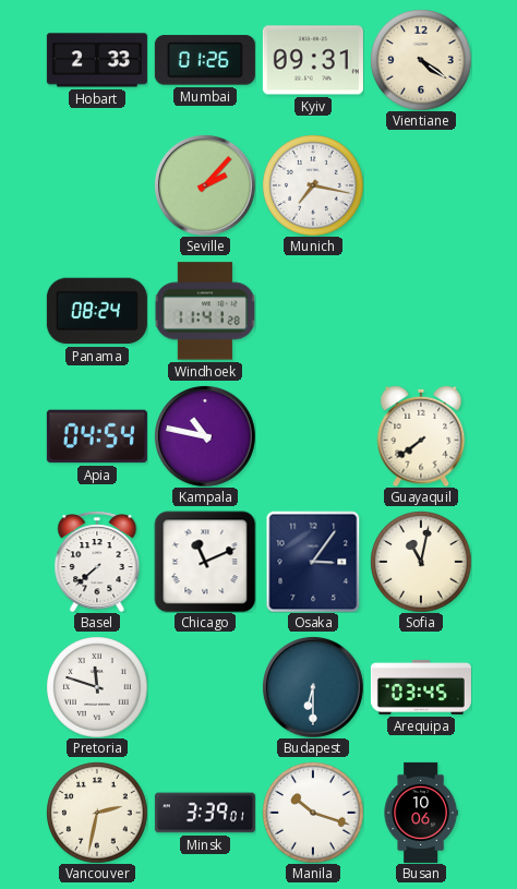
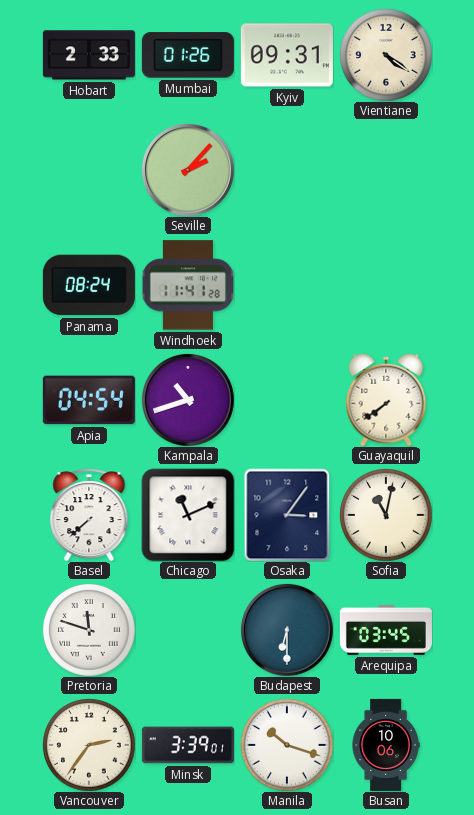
Munich: 7:17 -> none
Kampala: 10:47 -> 10:42
Vancouver: 2:32 -> 2:36
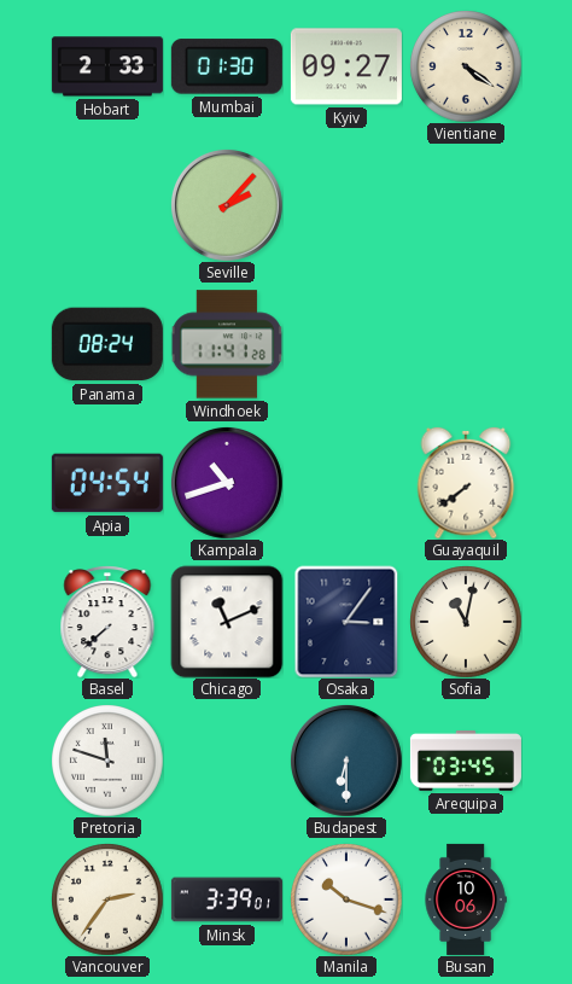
Mumbai: 01:26 -> 01:30
Kyiv: 09:31 -> 09:27
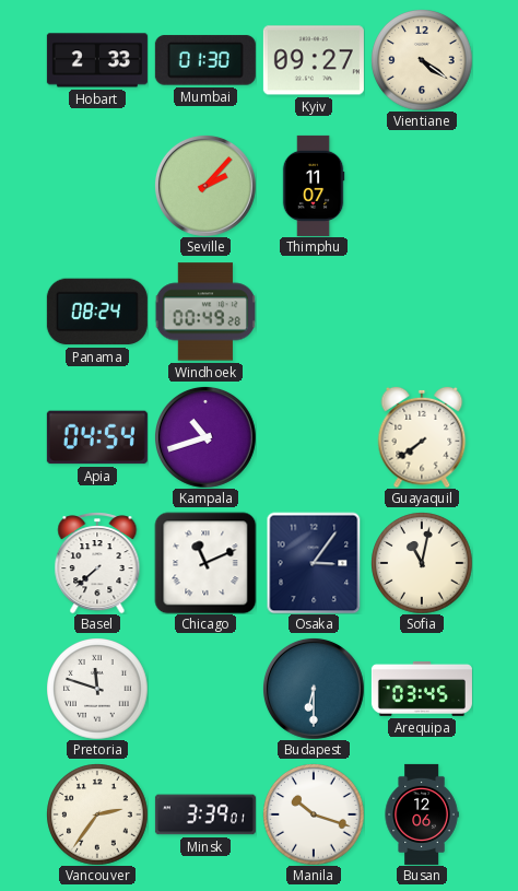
Thimphu: none -> 11:07
Windhoek: 11:41 -> 00:49
Busan: 10:06 -> 12:06
